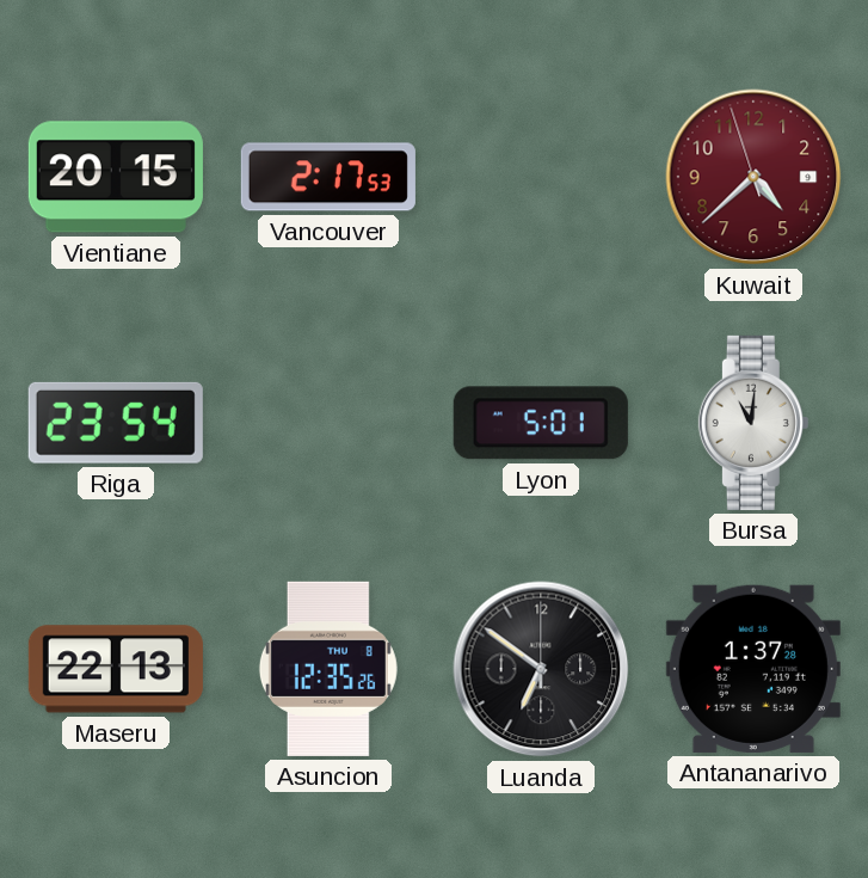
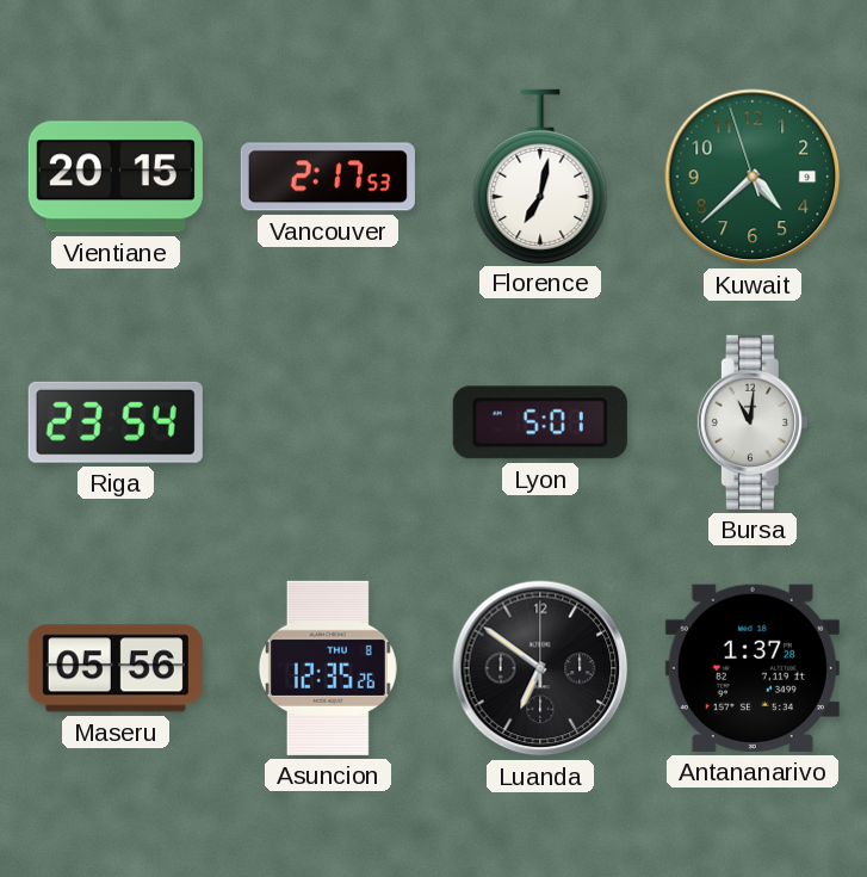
Florence: none -> 7:02
Kuwait dial: burgundy -> green
Maseru: 22:13 -> 05:56
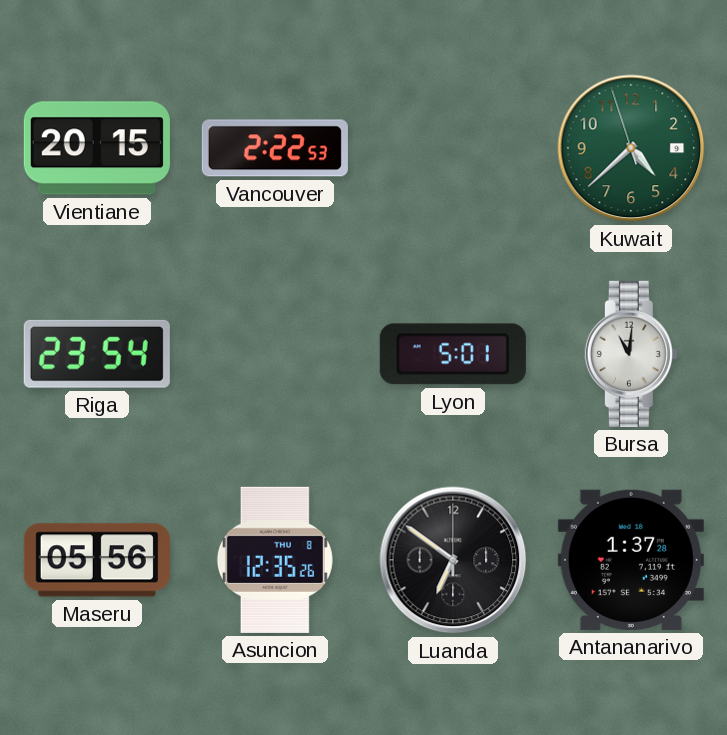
Vancouver: 2:17 -> 2:22
Florence: 7:02 -> none
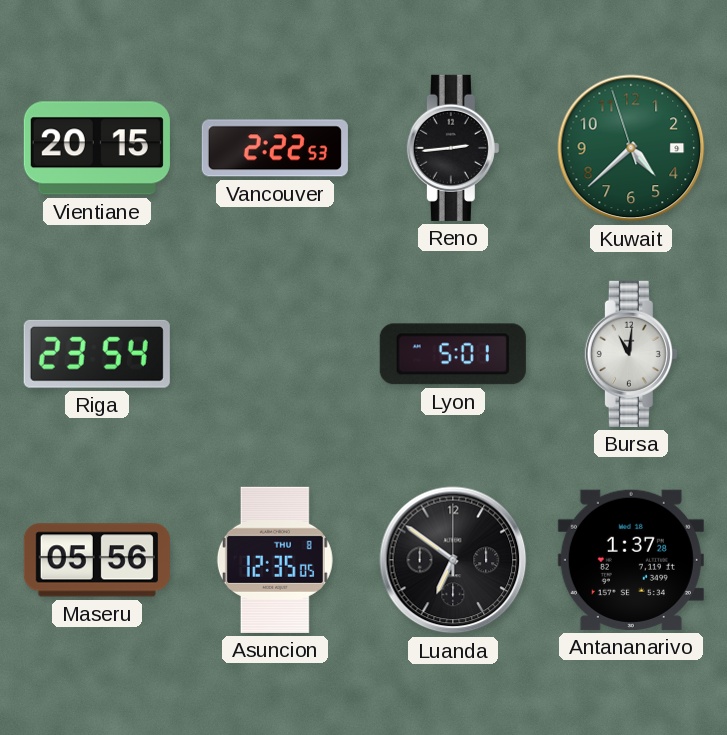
Reno: none -> 2:44
Asuncion: 12:35:26 -> 12:35:05
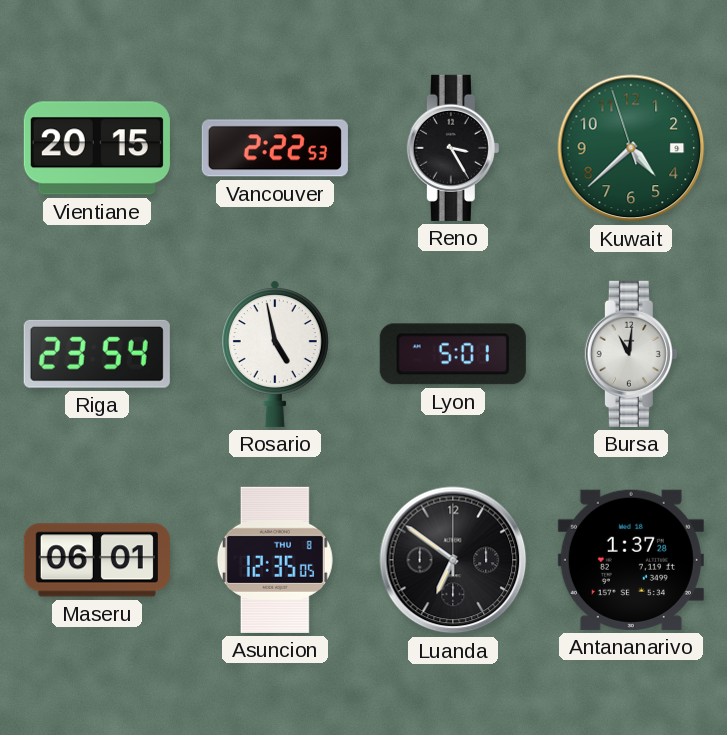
Reno: 2:44 -> 3:25
Rosario: none -> 4:58
Maseru: 05:56 -> 06:01
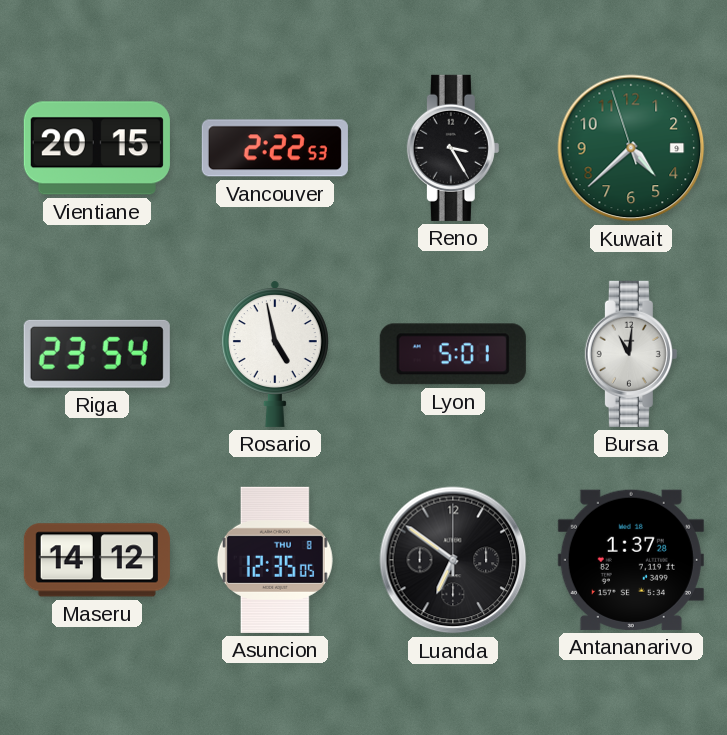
Maseru: 06:01 -> 14:12
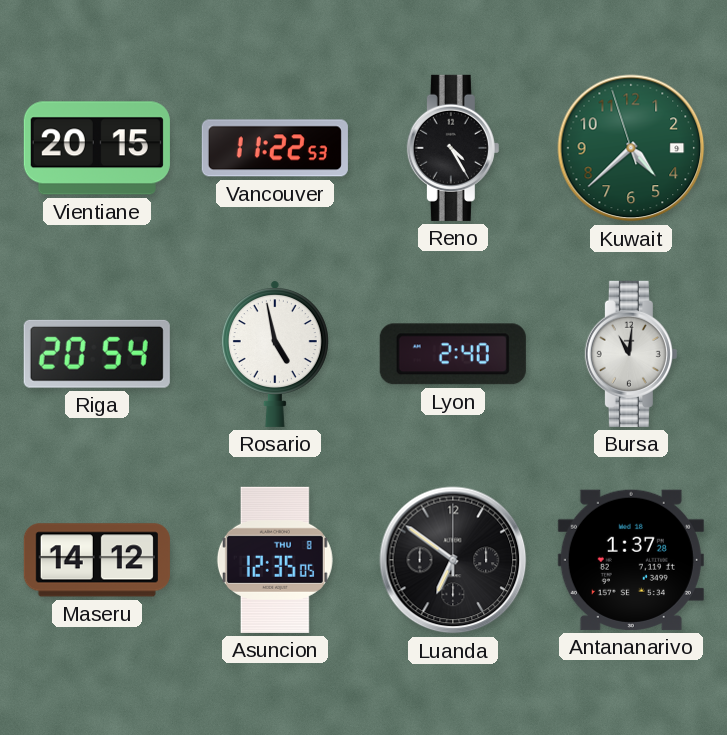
Vancouver: 2:22 -> 11:22
Reno: 3:25 -> 4:25
Riga: 23:54 -> 20:54
Lyon: 5:01 -> 2:40
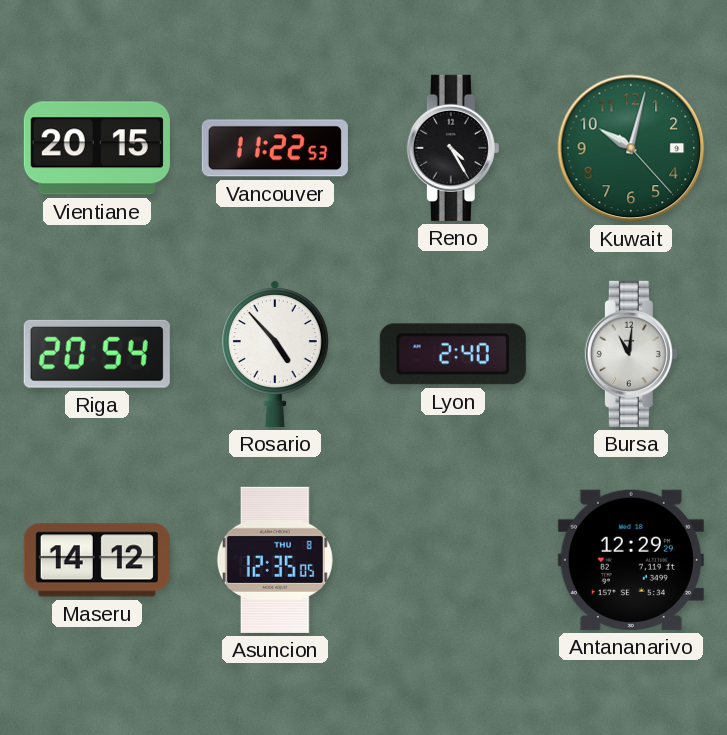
Kuwait: 4:37 -> 10:02
Rosario: 4:58 -> 4:53
Luanda: 6:51 -> none
Antananarivo: 1:37 -> 12:29
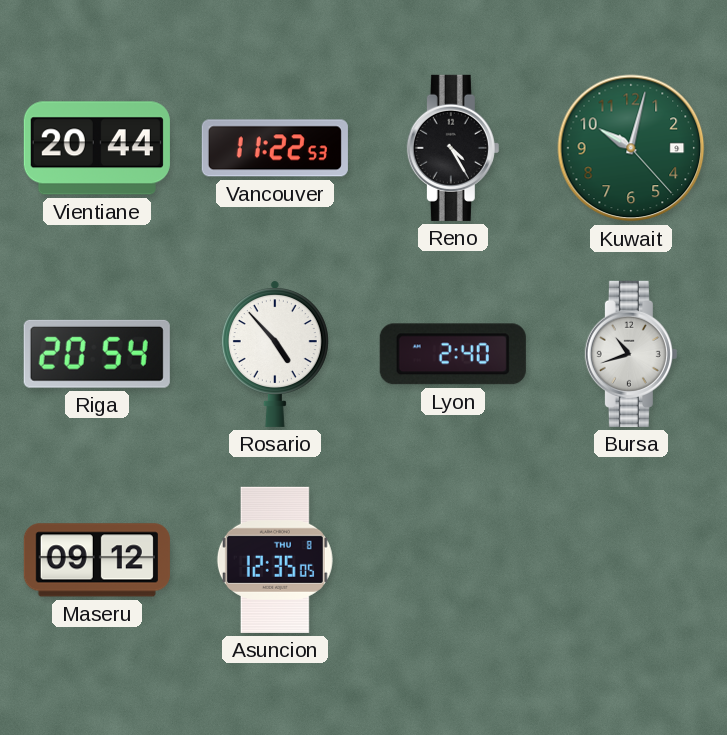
Vientiane: 20:15 -> 20:44
Bursa: 11:01 -> 10:42
Maseru: 14:12 -> 09:12
Antananarivo: 12:29 -> none
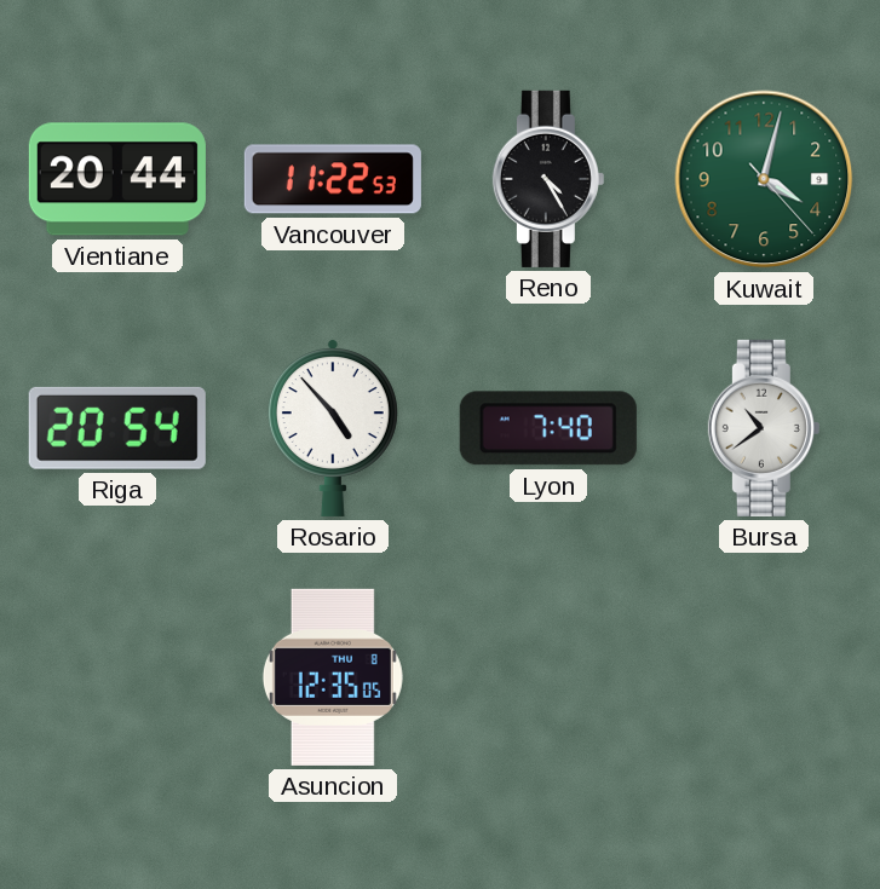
Kuwait: 10:02 -> 4:02
Lyon: 2:40 -> 7:40
Bursa: 10:42 -> 10:39
Maseru: 09:12 -> none
